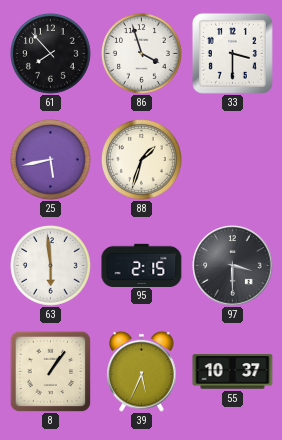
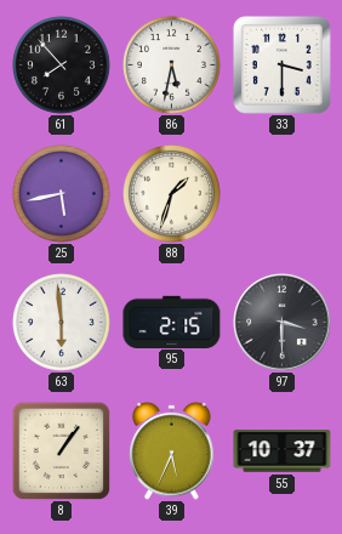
86: 3:57 -> 5:32
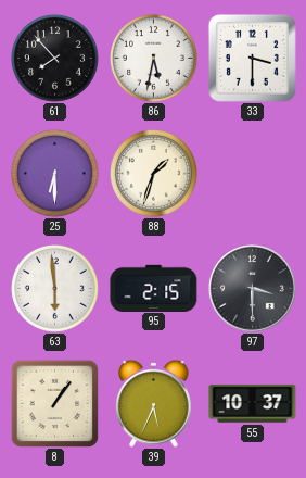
25: 5:43 -> 6:30
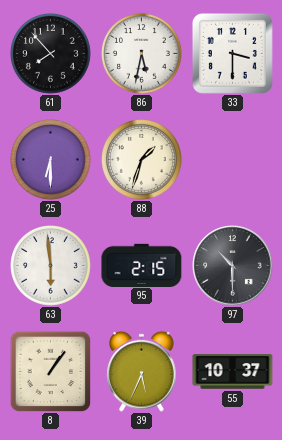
97: 3:30 -> 10:30
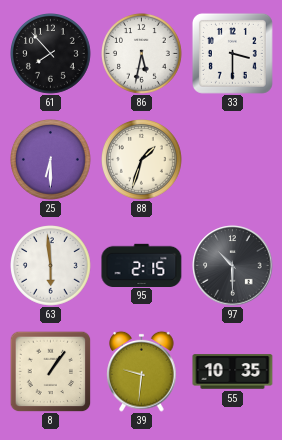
39: 5:34 -> 9:31
55: 10:37 -> 10:35
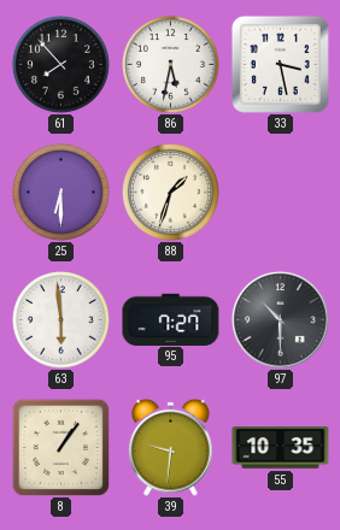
33: 3:30 -> 3:28
95: 2:15 -> 7:27
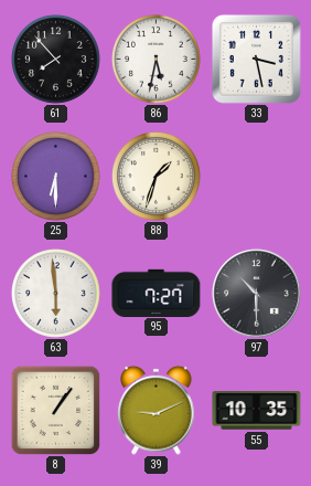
39: 9:31 -> 9:11
